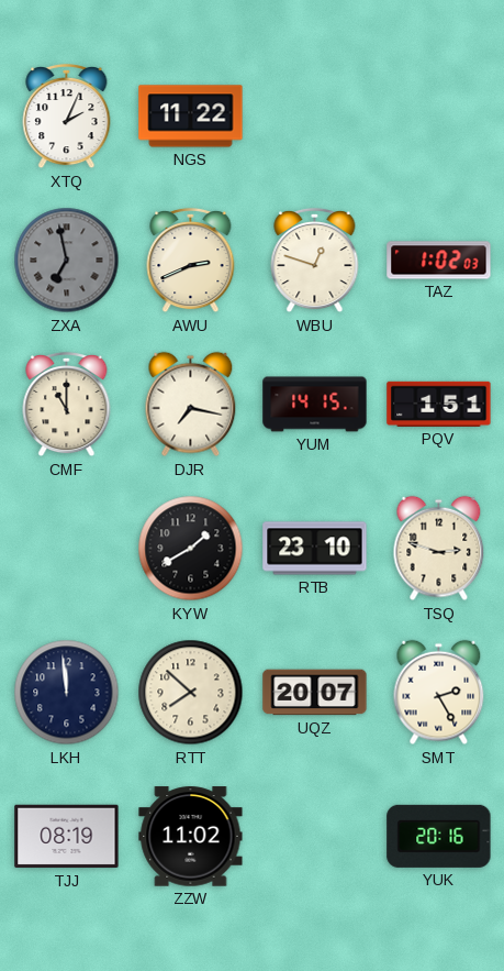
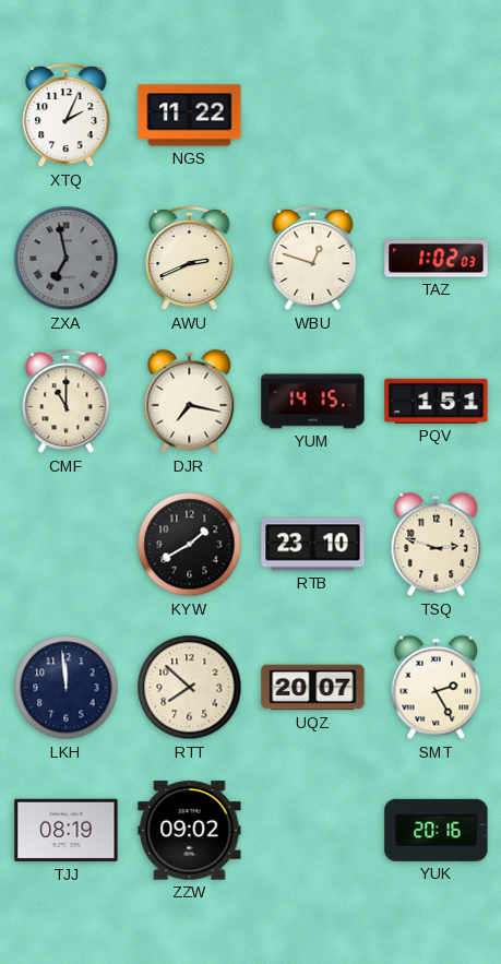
ZZW: 11:02 -> 09:02
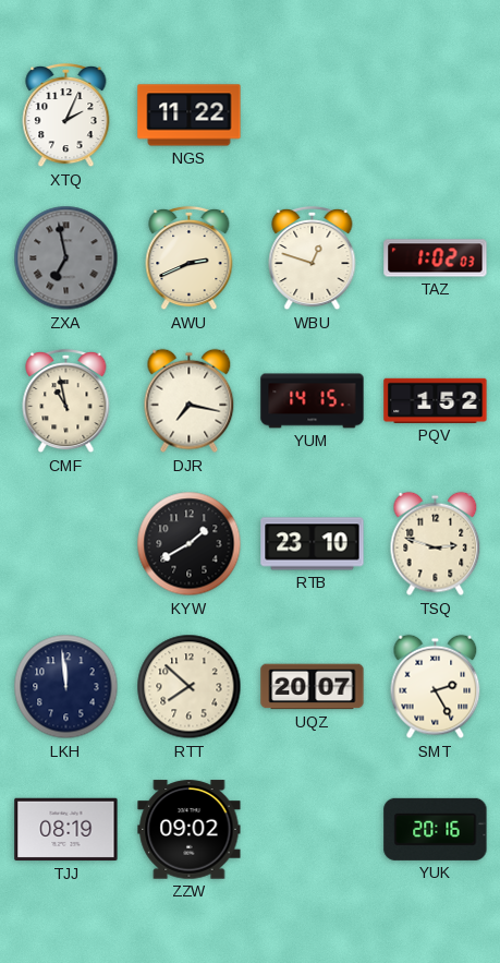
CMF: 11:00 -> 10:58
PQV: 1:51 -> 1:52
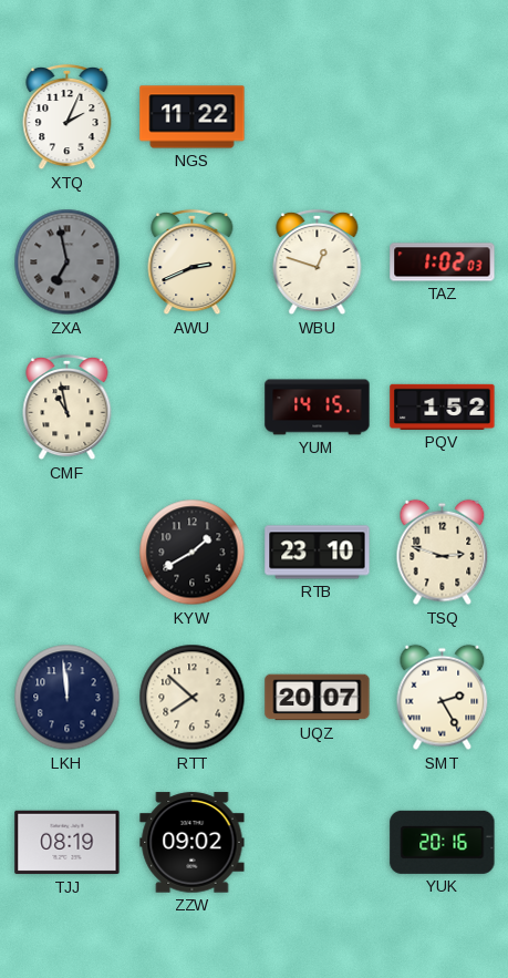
DJR: 7:17 -> none
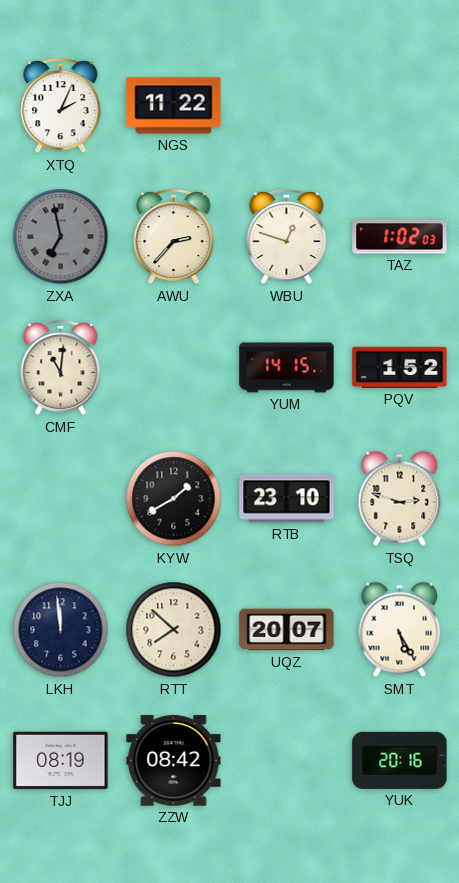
AWU: 2:41 -> 2:37
CMF: 10:58 -> 11:01
SMT: 2:25 -> 5:25
ZZW: 09:02 -> 08:42
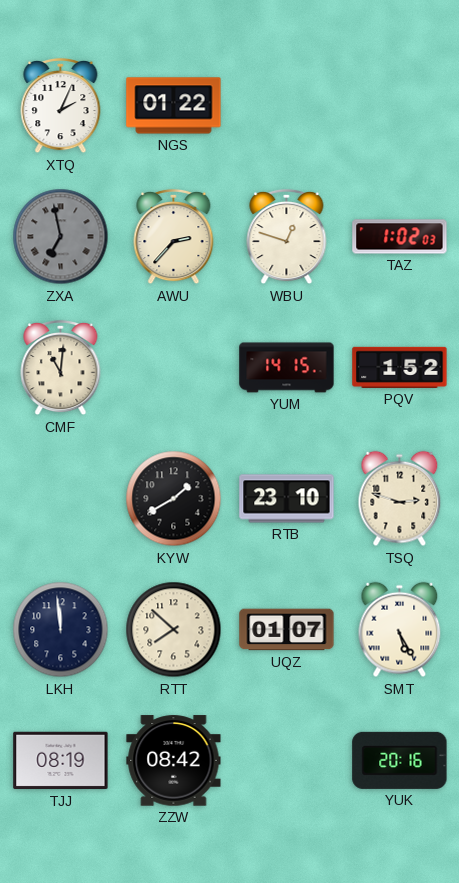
NGS: 11:22 -> 01:22
UQZ: 20:07 -> 01:07
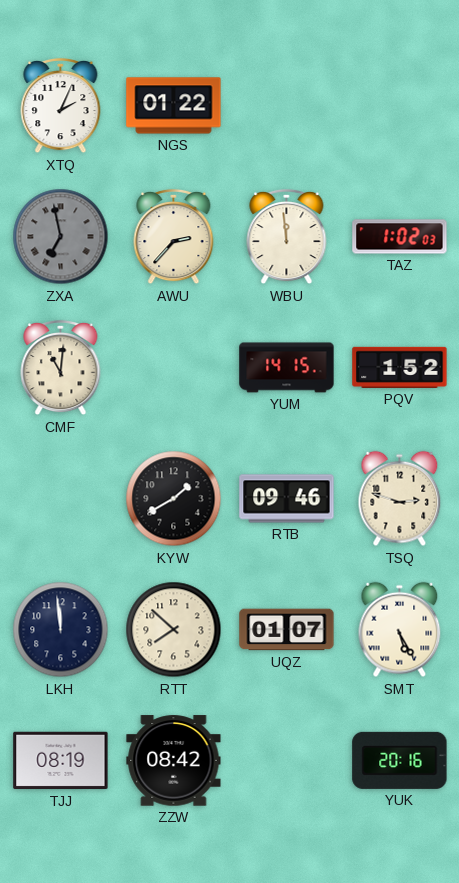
WBU: 12:48 -> 11:59
RTB: 23:10 -> 09:46
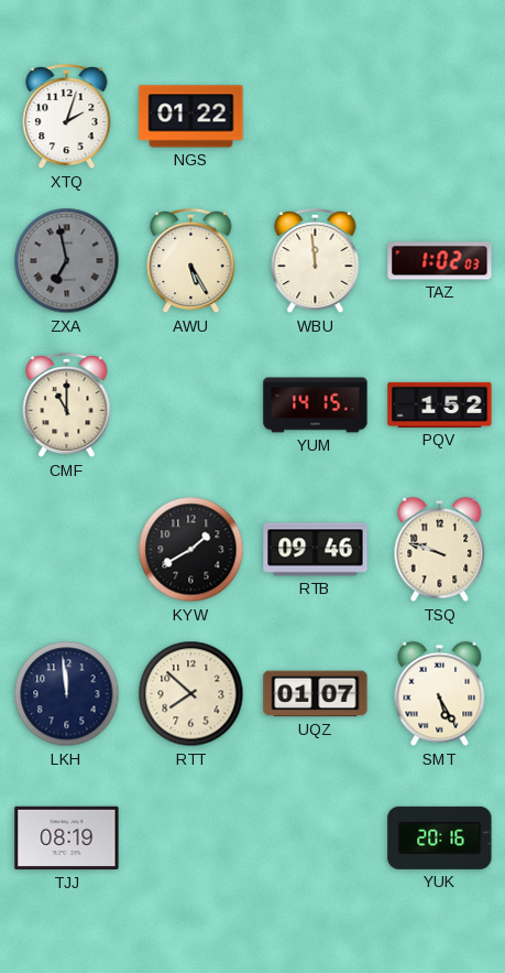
XTQ: 2:04 -> 2:03
AWU: 2:37 -> 5:25
CMF: 11:01 -> 11:00
TSQ: 2:48 -> 9:48
ZZW: 08:42 -> none
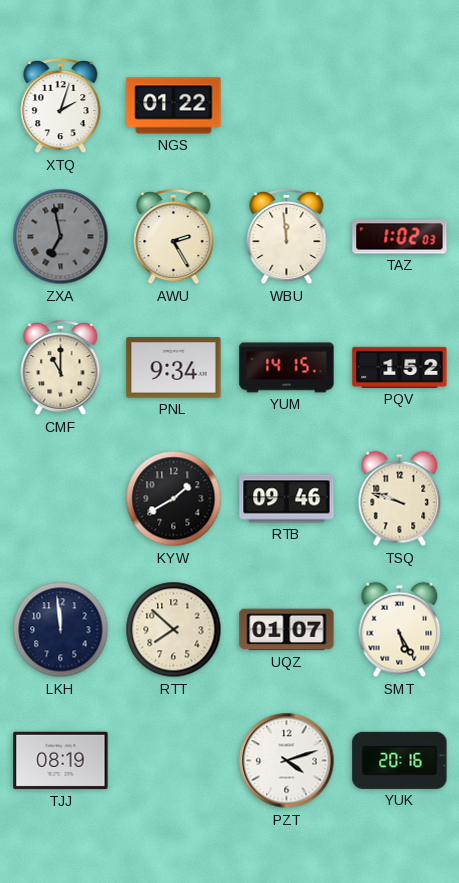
AWU: 5:25 -> 2:25
PNL: none -> 9:34
PZT: none -> 4:12
